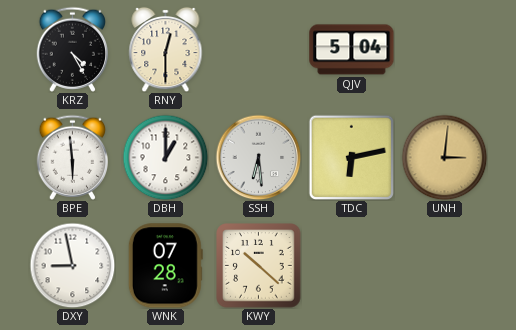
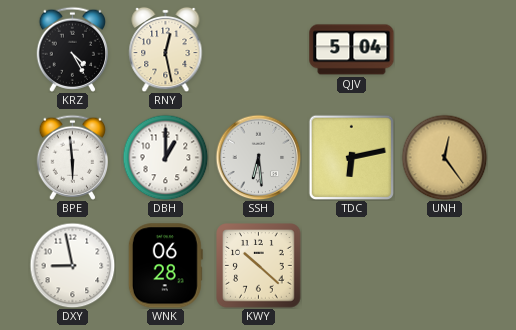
RNY: 12:30 -> 12:28
UNH: 3:01 -> 12:24
WNK: 07:28 -> 06:28
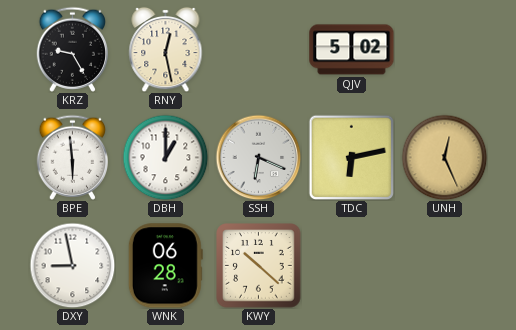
KRZ: 4:25 -> 9:25
QJV: 5:04 -> 5:02
SSH: 6:29 -> 6:19
UNH: 12:24 -> 12:26
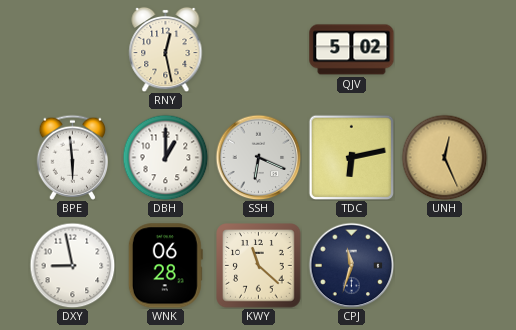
KRZ: 9:25 -> none
KWY: 10:22 -> 11:22
CPJ: none -> 11:33
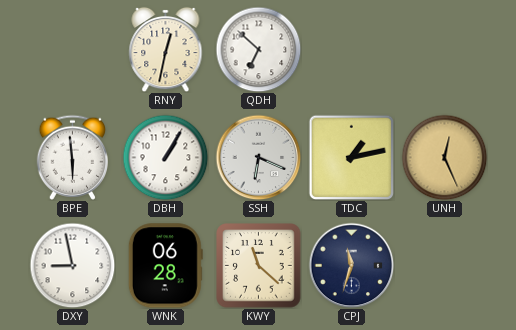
RNY: 12:28 -> 12:32
QDH: none -> 6:52
QJV: 5:02 -> none
DBH: 1:00 -> 1:05
TDC: 6:13 -> 1:13
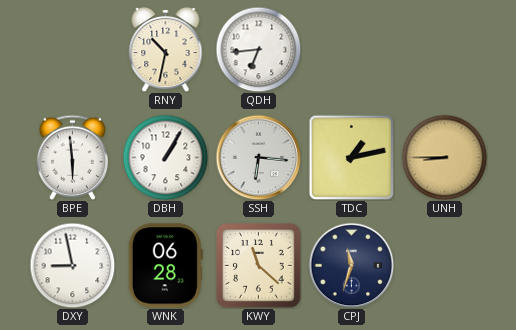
RNY: 12:32 -> 10:32
QDH: 6:52 -> 6:44
SSH: 6:19 -> 6:16
UNH: 12:26 -> 8:45
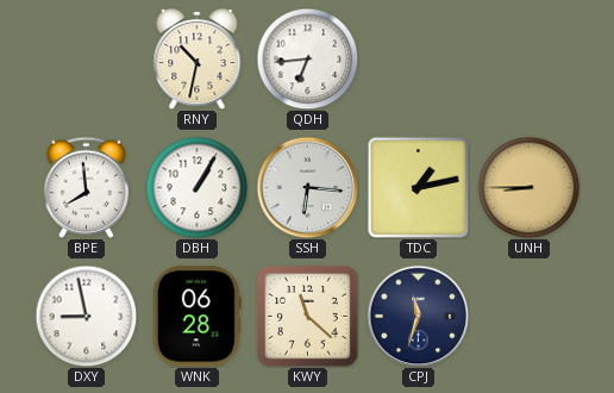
BPE: 5:59 -> 7:59
